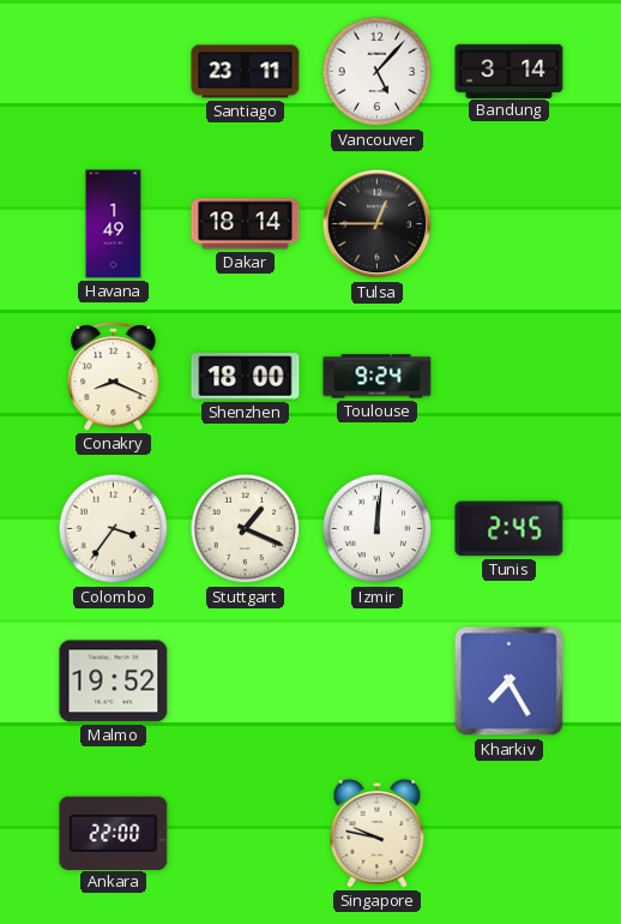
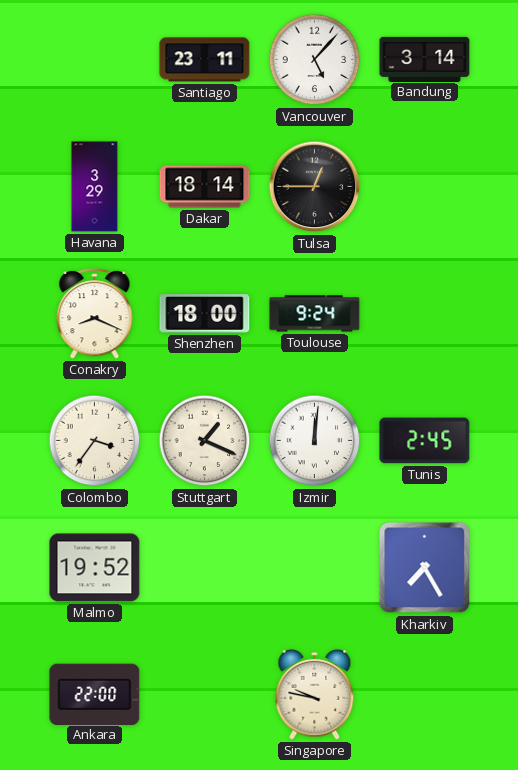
Havana: 1:49 -> 3:29
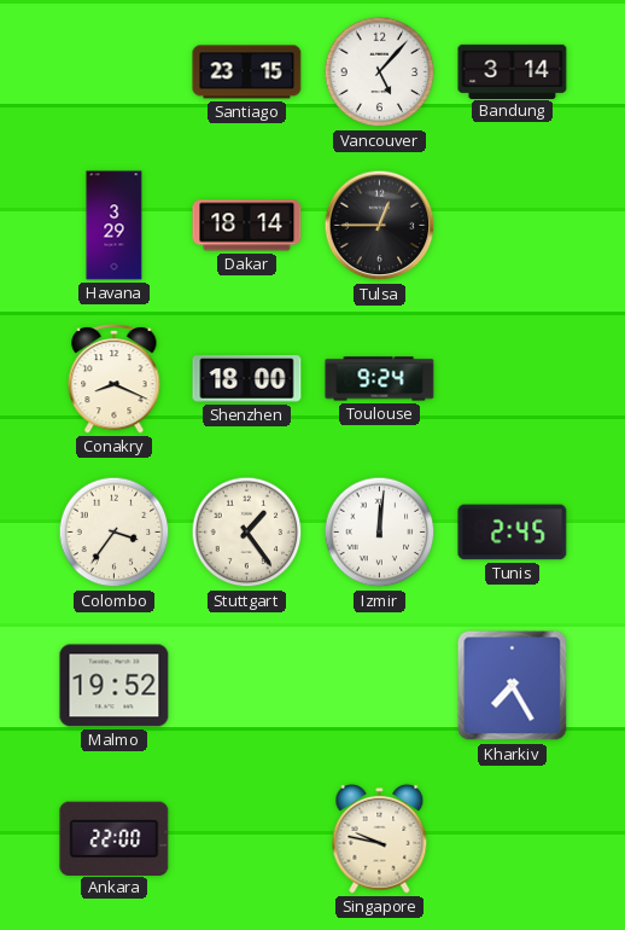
Santiago: 23:11 -> 23:15
Stuttgart: 1:19 -> 1:24
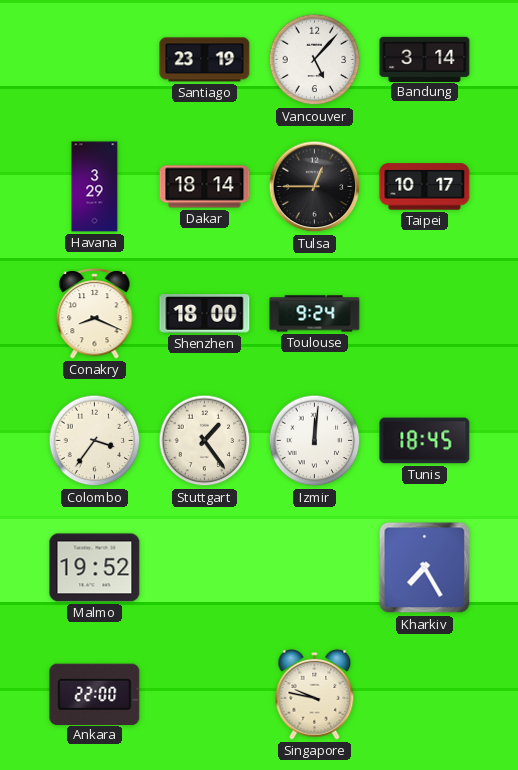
Santiago: 23:15 -> 23:19
Taipei: none -> 10:17
Tunis: 2:45 -> 18:45
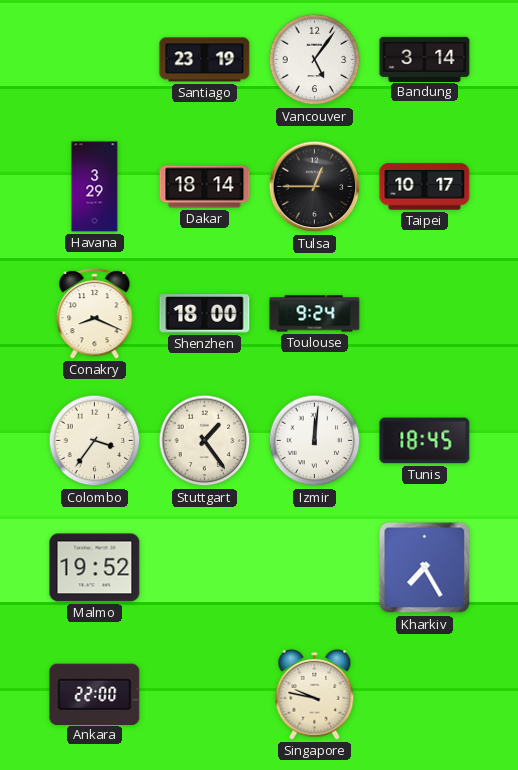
Vancouver: 5:07 -> 5:06
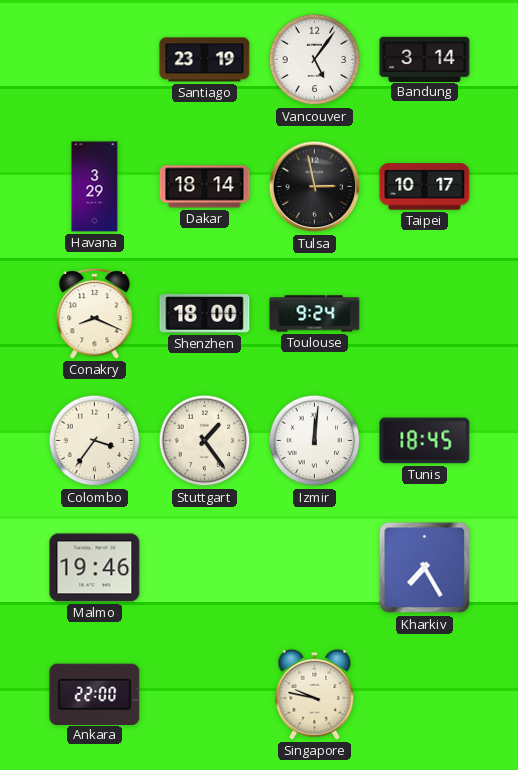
Tulsa: 12:45 -> 2:58
Malmo: 19:52 -> 19:46
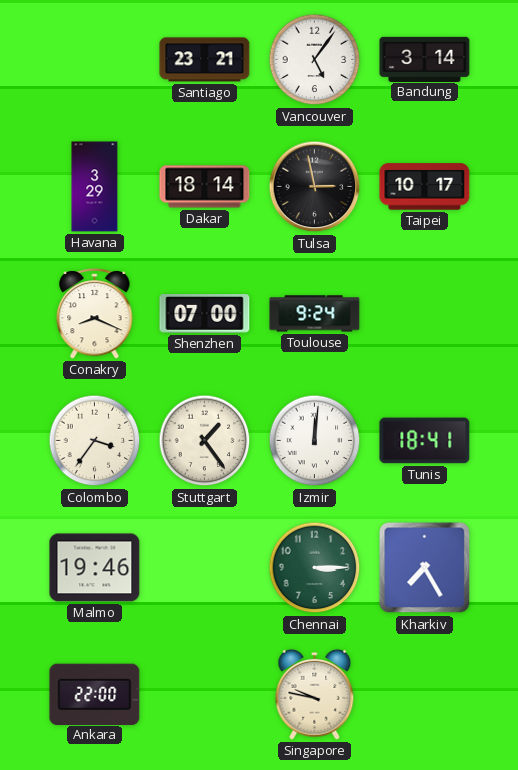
Santiago: 23:19 -> 23:21
Shenzhen: 18:00 -> 07:00
Tunis: 18:45 -> 18:41
Chennai: none -> 3:15
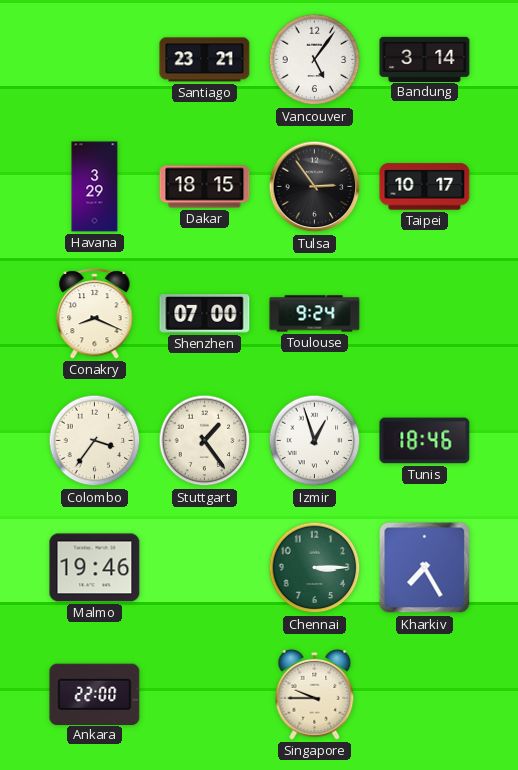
Dakar: 18:14 -> 18:15
Tulsa: 2:58 -> 2:54
Izmir: 12:01 -> 12:57
Tunis: 18:41 -> 18:46
Singapore: 9:47 -> 9:45
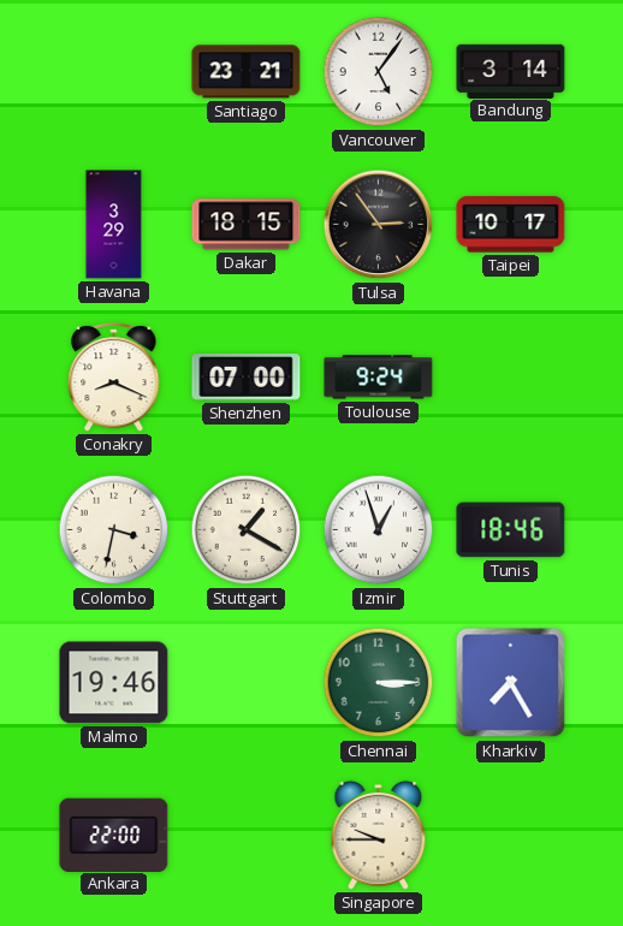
Colombo: 3:36 -> 3:32
Stuttgart: 1:24 -> 1:20
